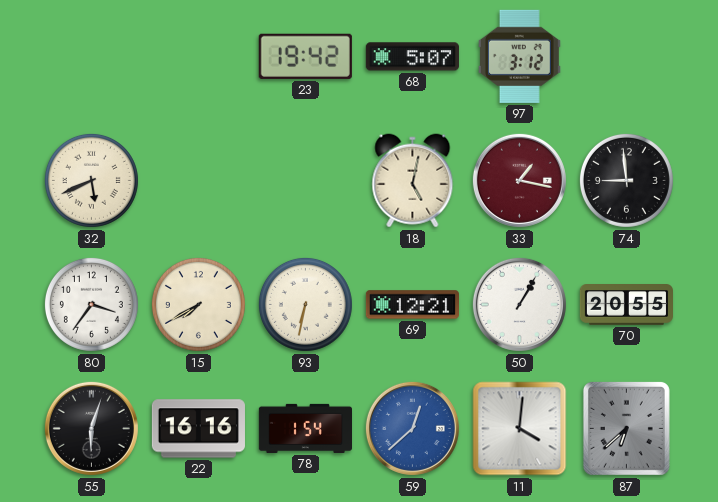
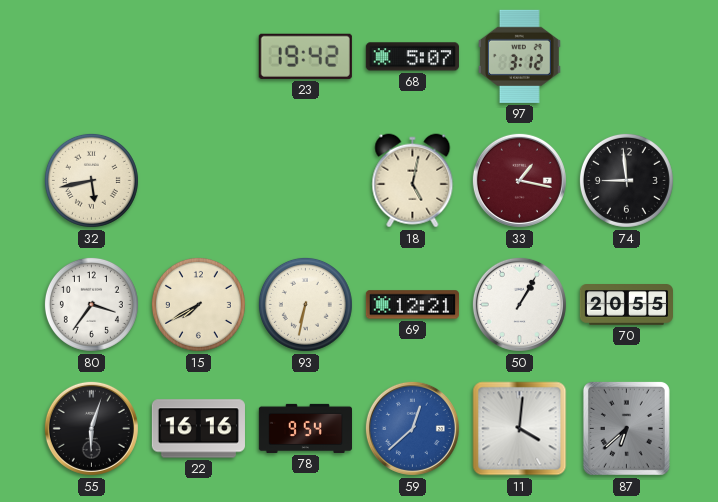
32: 5:41 -> 5:43
78: 1:54 -> 9:54
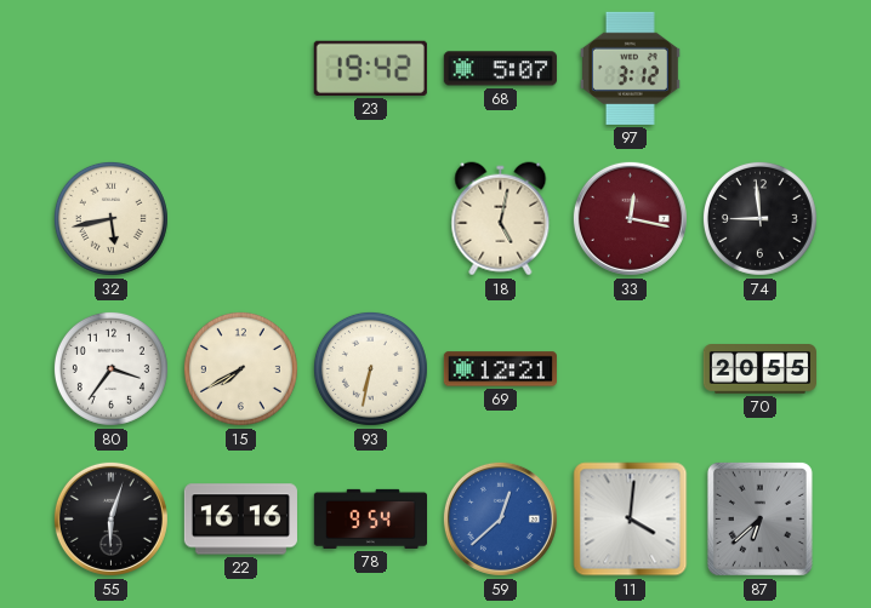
33: 1:17 -> 12:17
50: 1:05 -> none
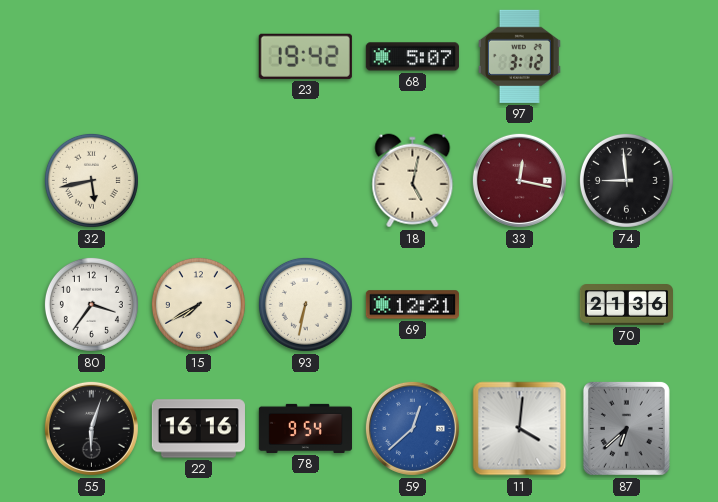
70: 20:55 -> 21:36
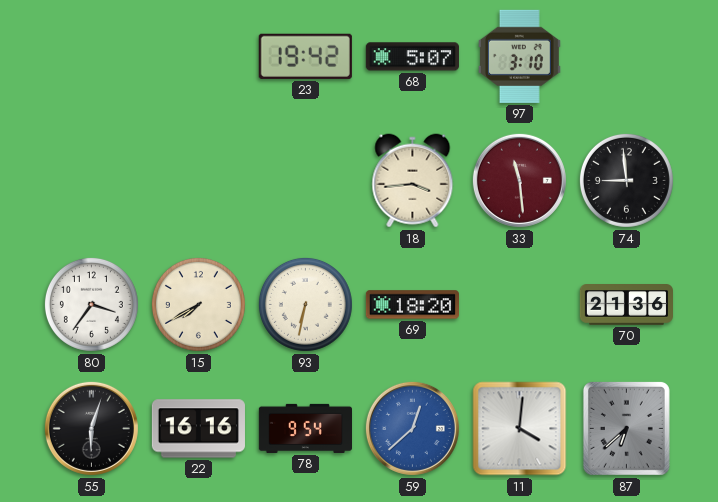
97: 3:12 -> 3:10
32: 5:43 -> none
18: 5:02 -> 3:44
33: 12:17 -> 11:29
69: 12:21 -> 18:20
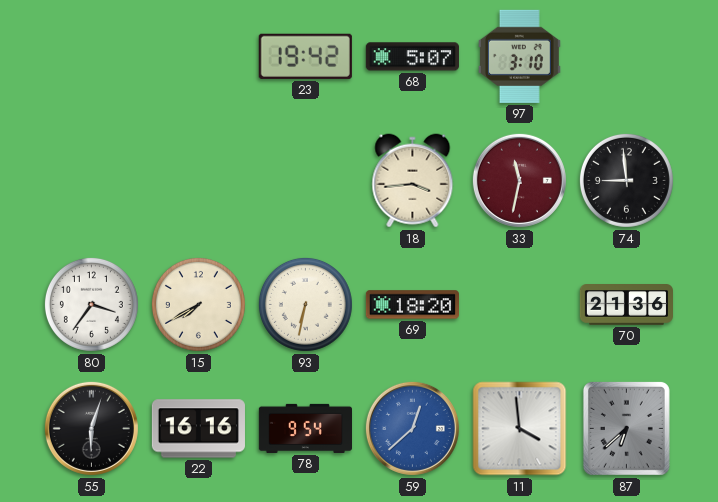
33: 11:29 -> 11:32
11: 4:01 -> 3:59
